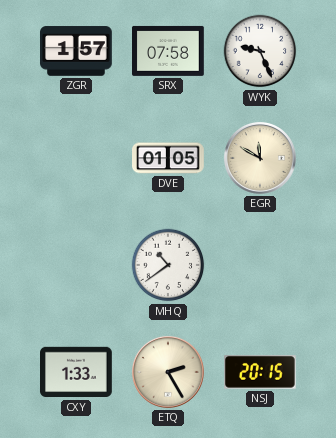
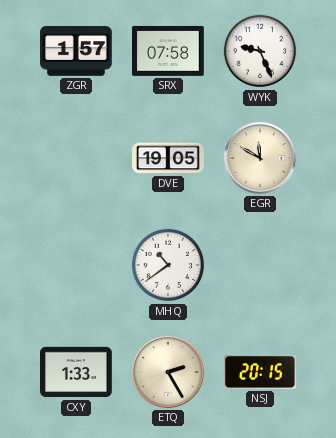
DVE: 01:05 -> 19:05
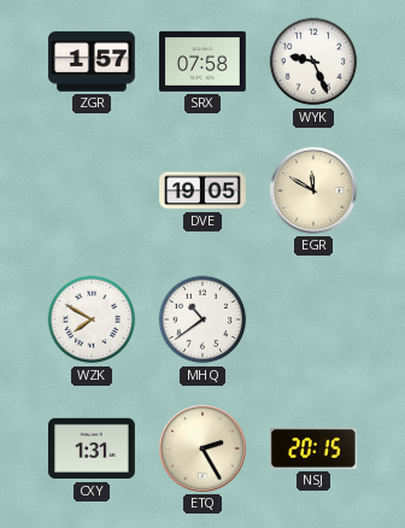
WZK: none -> 7:50
CXY: 1:33 -> 1:31
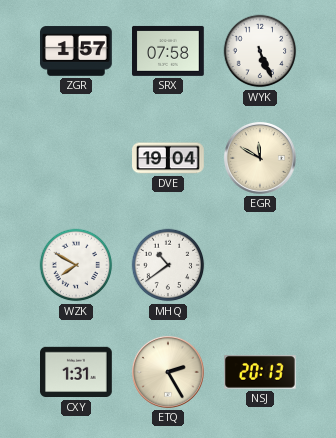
WYK: 9:26 -> 5:26
DVE: 19:05 -> 19:04
NSJ: 20:15 -> 20:13
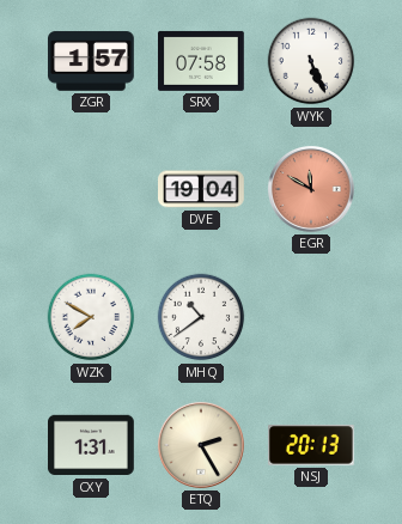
EGR dial: cream -> salmon
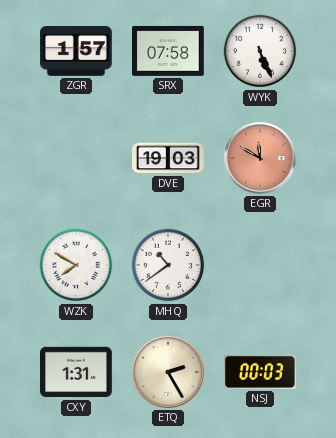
DVE: 19:04 -> 19:03
NSJ: 20:13 -> 00:03
